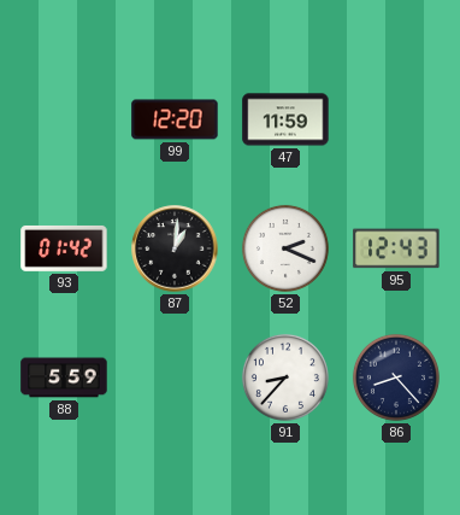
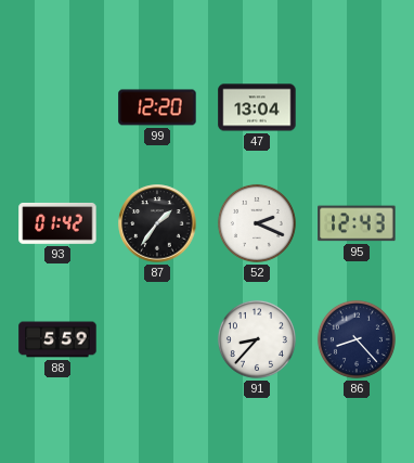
47: 11:59 -> 13:04
87: 1:01 -> 1:36
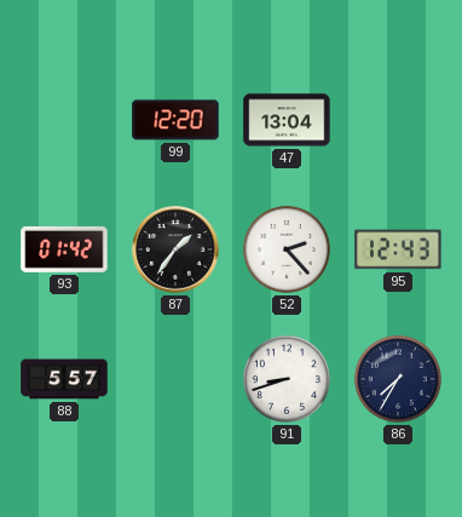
52: 2:19 -> 2:23
88: 5:59 -> 5:57
91: 8:37 -> 8:42
86: 8:23 -> 7:35
